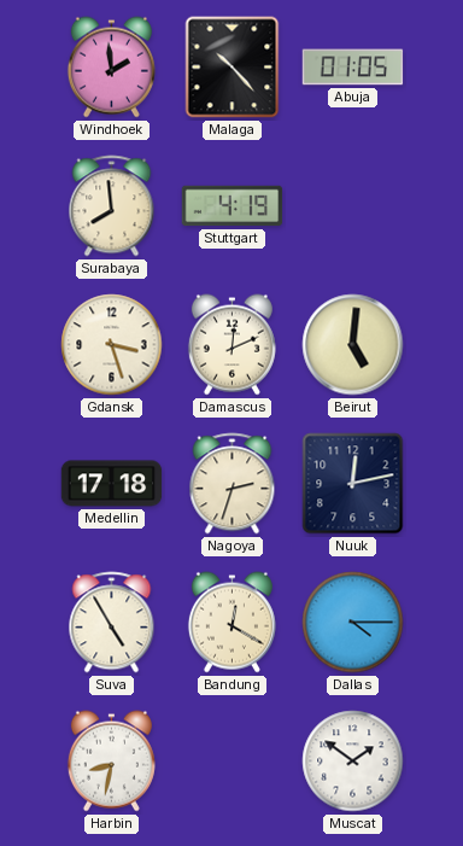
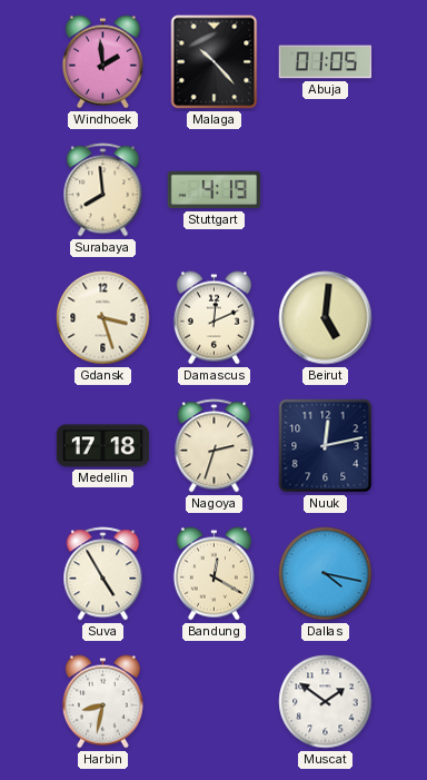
Dallas: 4:15 -> 4:17
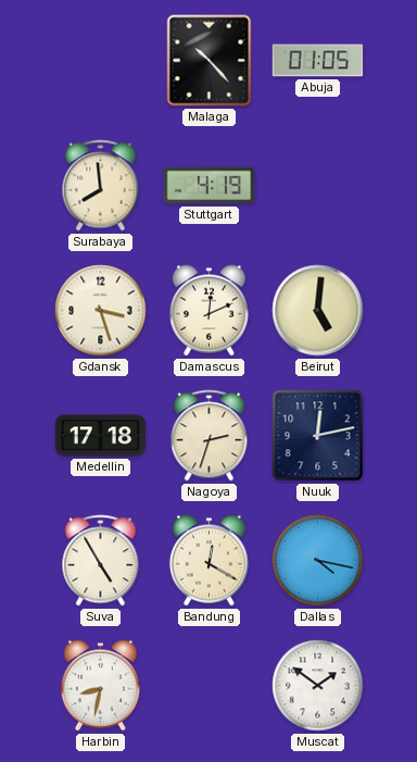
Windhoek: 1:59 -> none
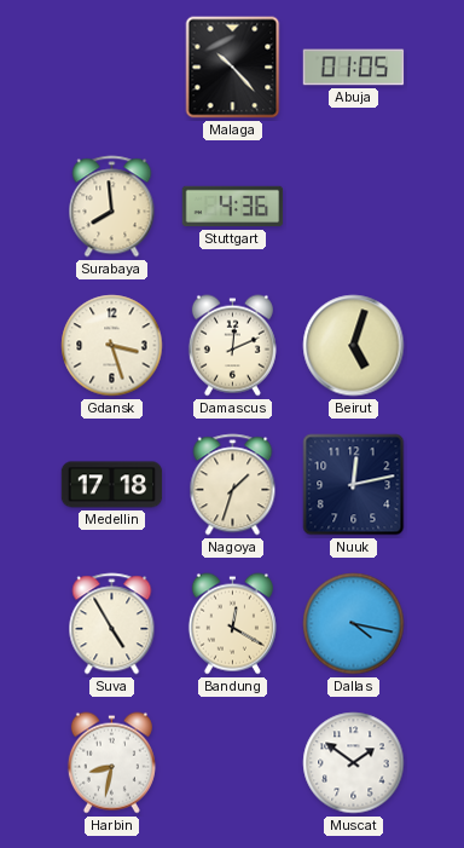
Stuttgart: 4:19 -> 4:36
Beirut: 5:01 -> 5:03
Nagoya: 2:33 -> 1:33
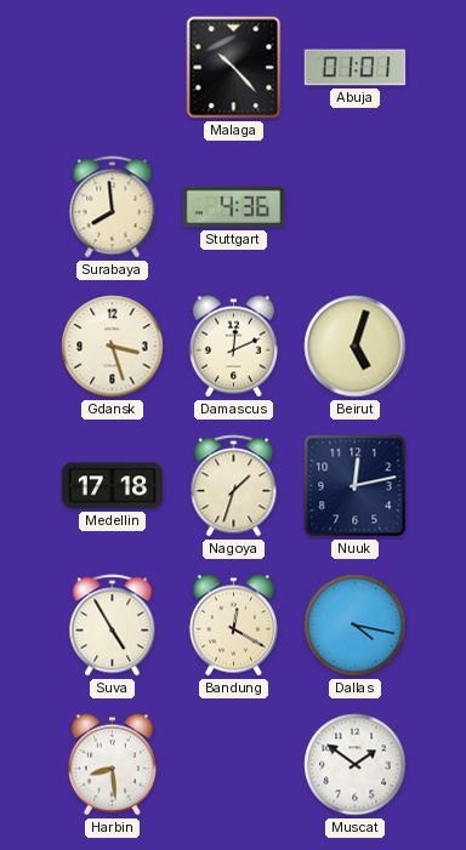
Abuja: 01:05 -> 01:01
Harbin: 8:32 -> 8:29
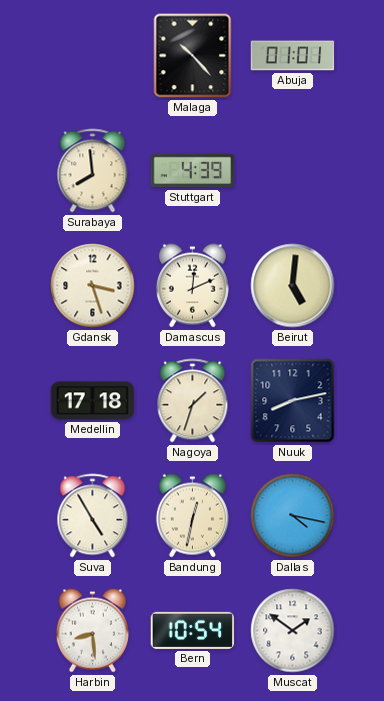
Stuttgart: 4:36 -> 4:39
Beirut: 5:03 -> 5:01
Nuuk: 12:13 -> 8:13
Bandung: 12:20 -> 12:32
Bern: none -> 10:54
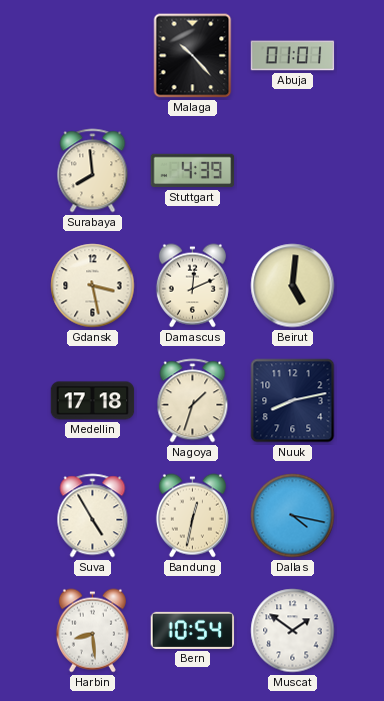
Gdansk: 3:27 -> 3:28
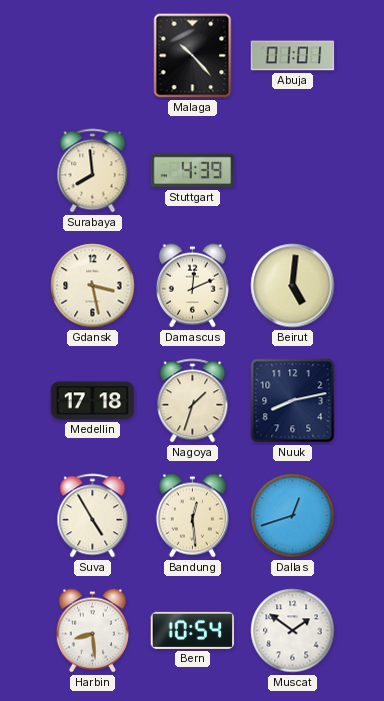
Bandung: 12:32 -> 12:29
Dallas: 4:17 -> 12:42
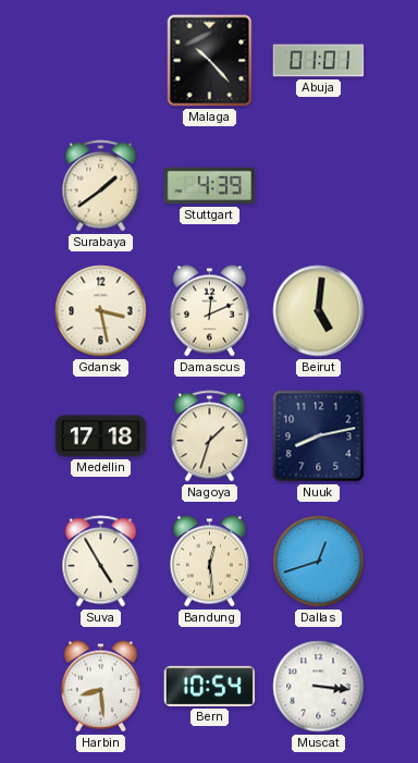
Surabaya: 7:59 -> 1:39
Muscat: 1:51 -> 3:16
